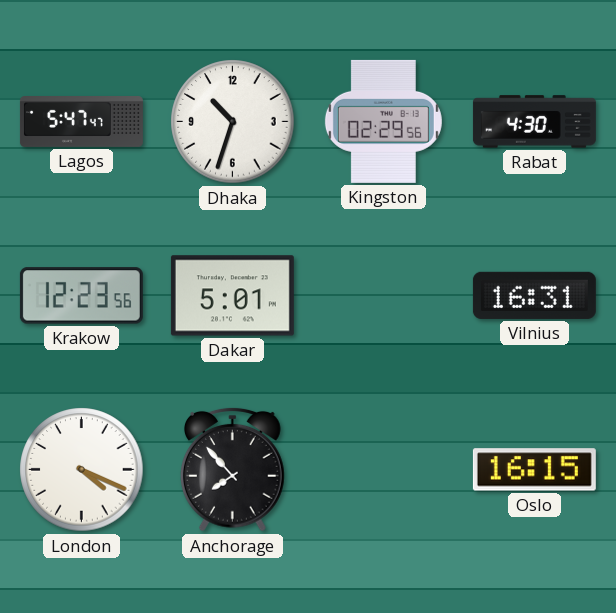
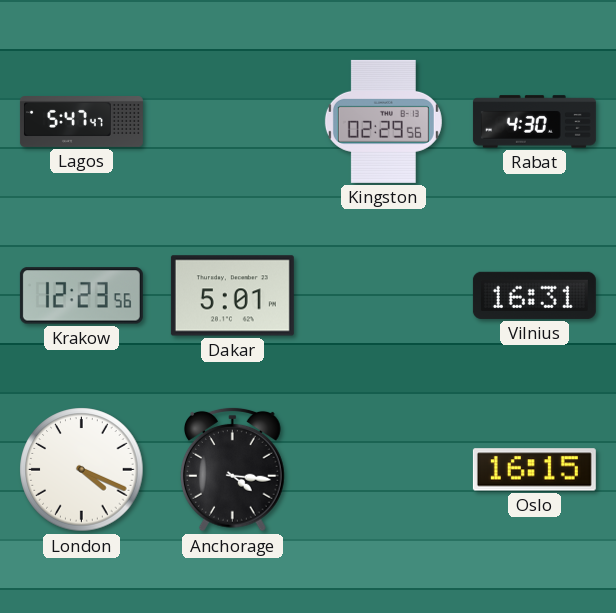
Dhaka: 10:33 -> none
Anchorage: 7:53 -> 4:16
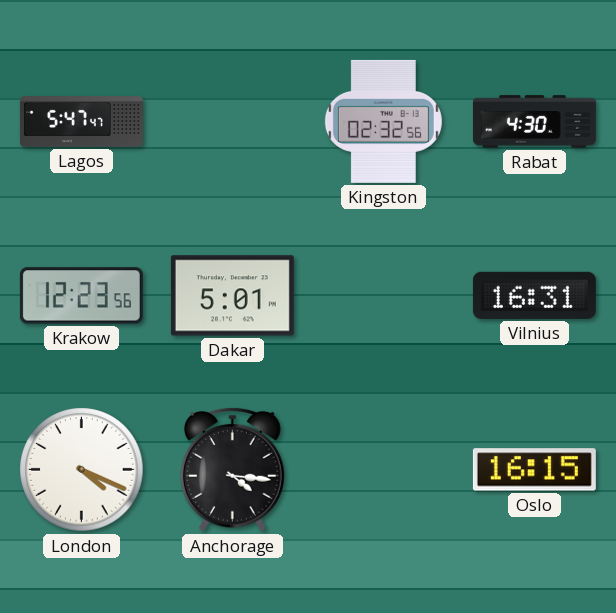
Kingston: 02:29 -> 02:32
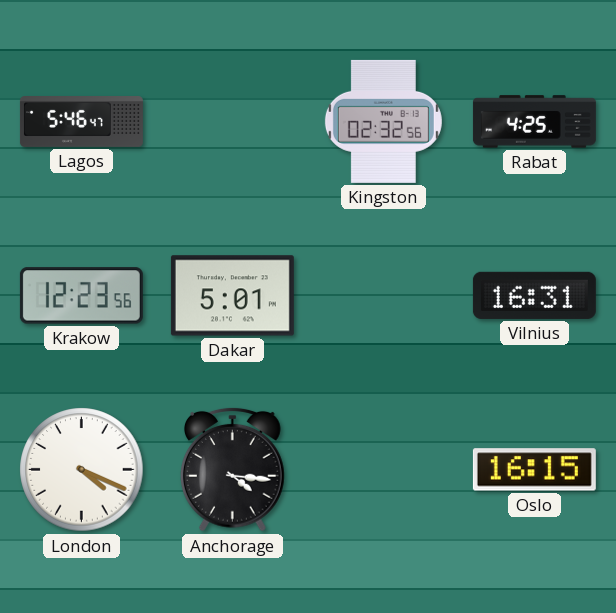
Lagos: 5:47 -> 5:46
Rabat: 4:30 -> 4:25
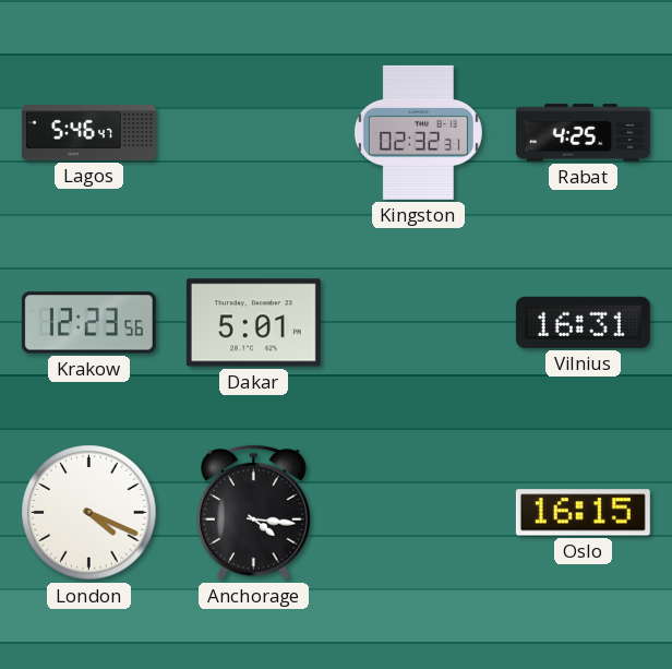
Kingston: 02:32:56 -> 02:32:31
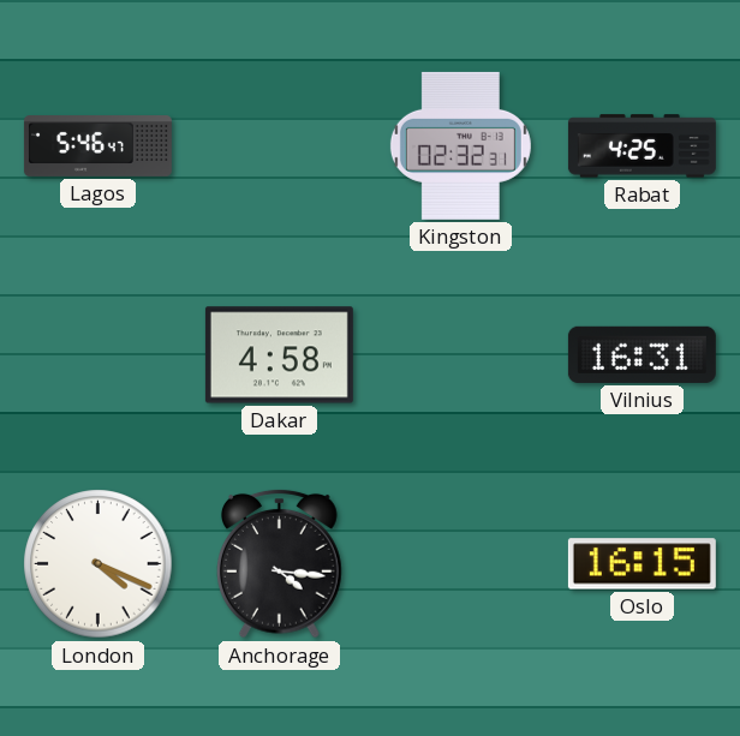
Krakow: 12:23 -> none
Dakar: 5:01 -> 4:58
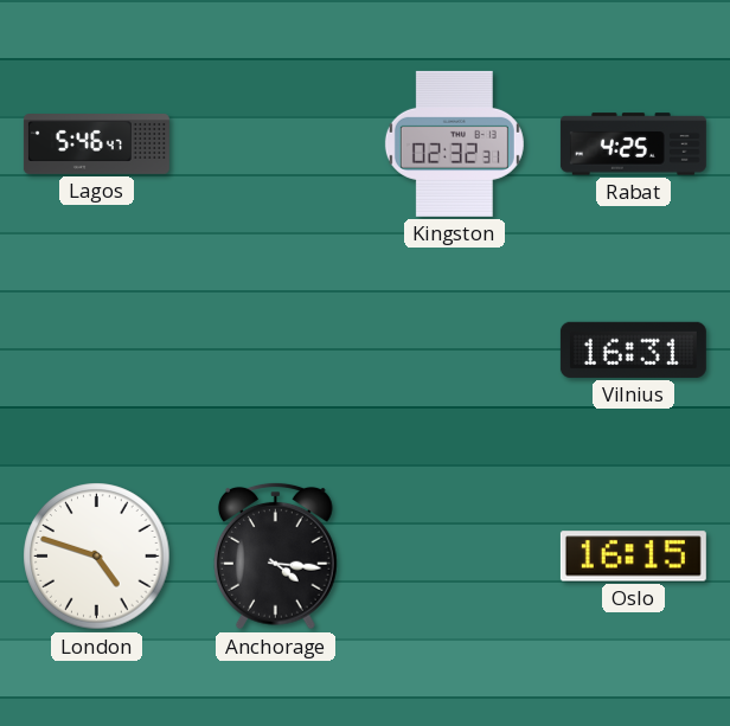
Dakar: 4:58 -> none
London: 4:19 -> 4:48
